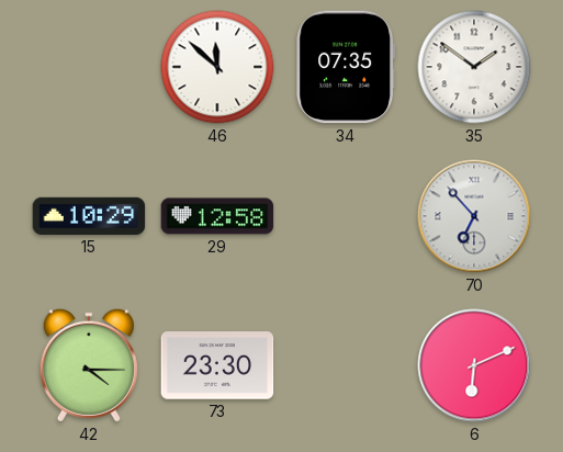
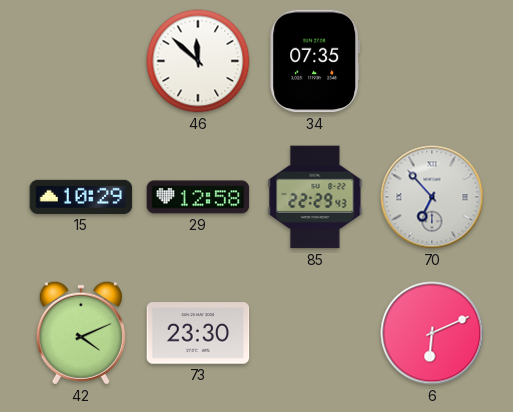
35: 1:51 -> none
85: none -> 22:29
42: 4:15 -> 4:11
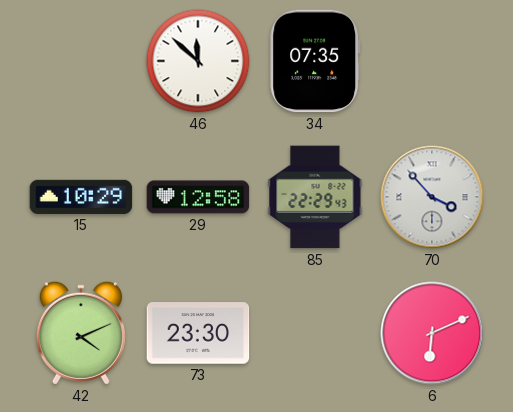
70: 6:53 -> 3:53
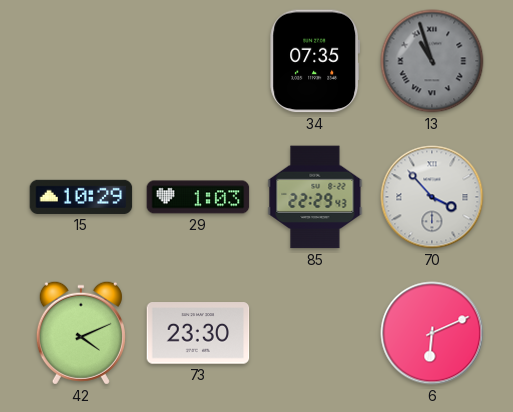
46: 11:52 -> none
13: none -> 10:57
29: 12:58 -> 1:03
